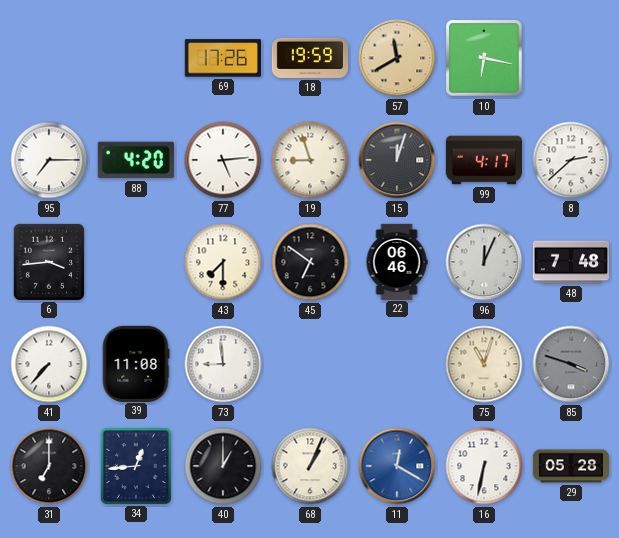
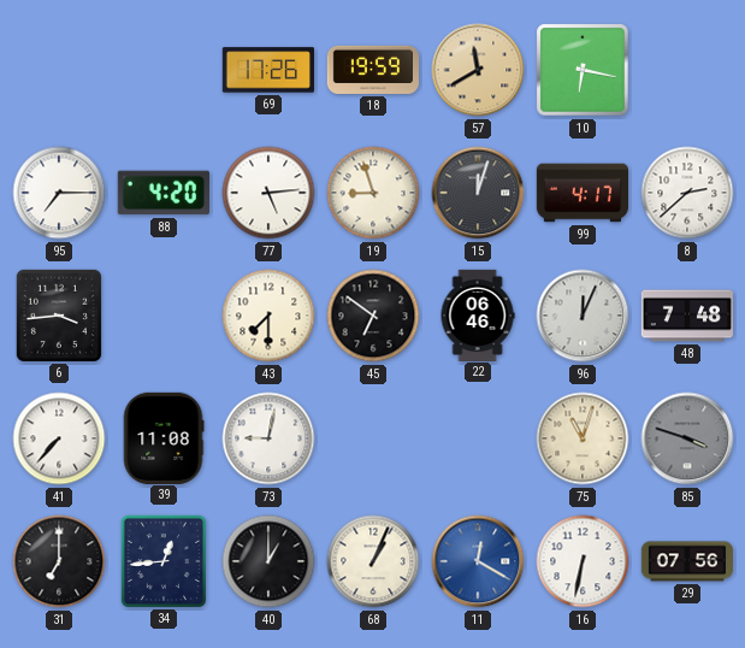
73: 8:59 -> 9:02
29: 05:28 -> 07:56
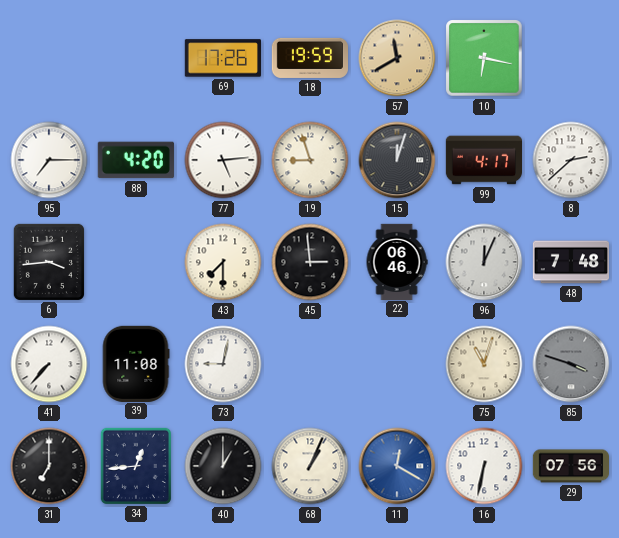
45: 6:51 -> 2:59
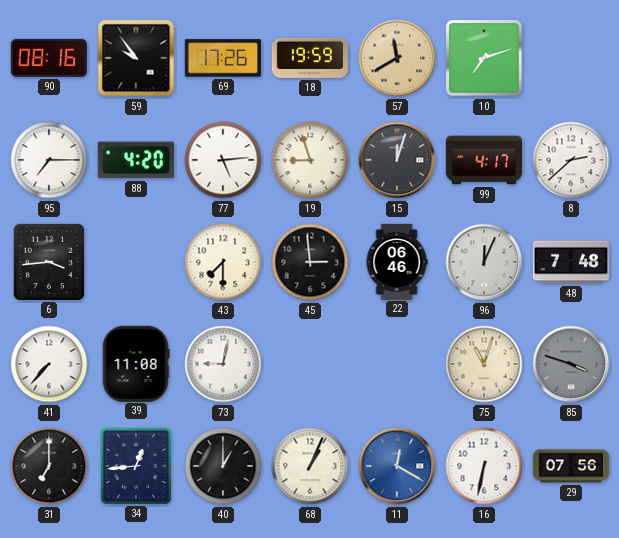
90: none -> 08:16
59: none -> 9:54
10: 6:17 -> 7:12
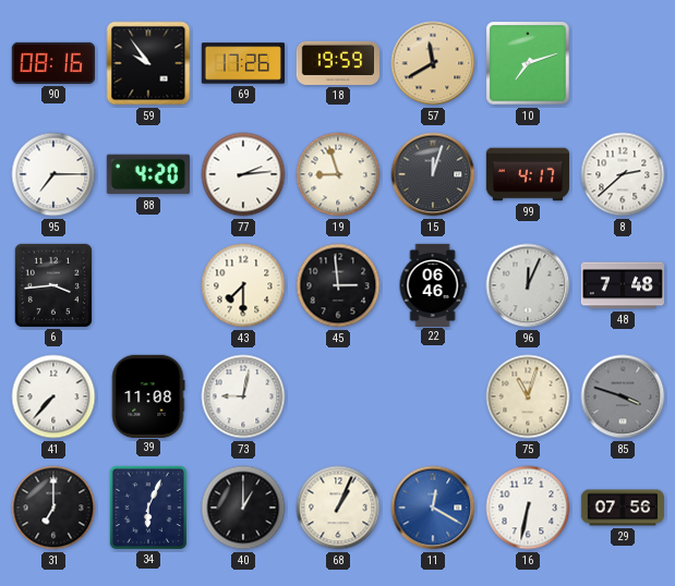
77: 5:14 -> 2:14
34: 12:44 -> 6:04
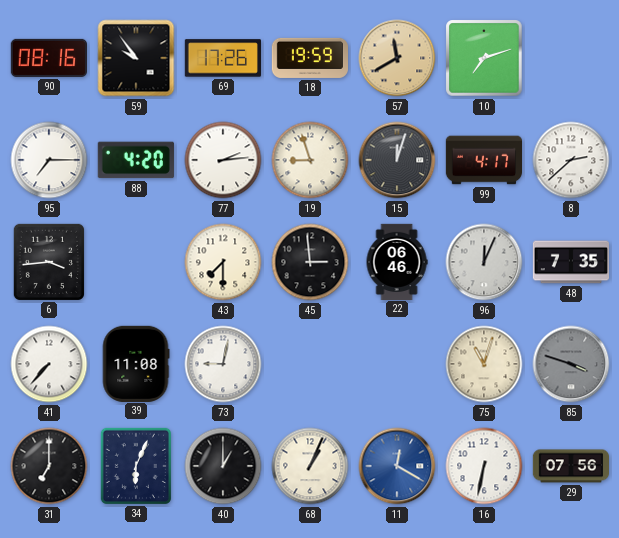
48: 7:48 -> 7:35
